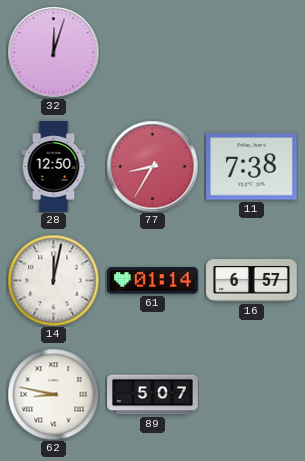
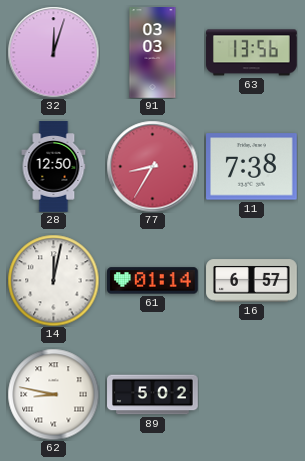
91: none -> 03:03
63: none -> 13:56
89: 5:07 -> 5:02
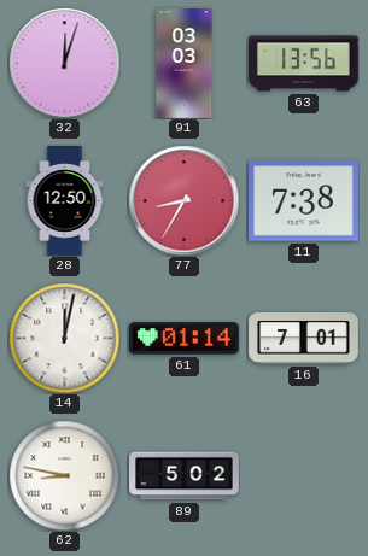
16: 6:57 -> 7:01
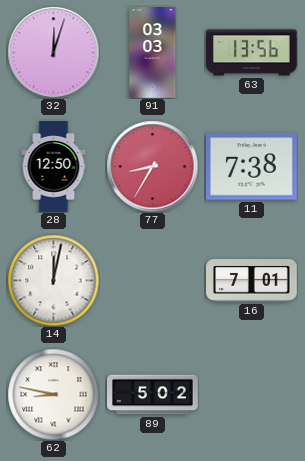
61: 01:14 -> none
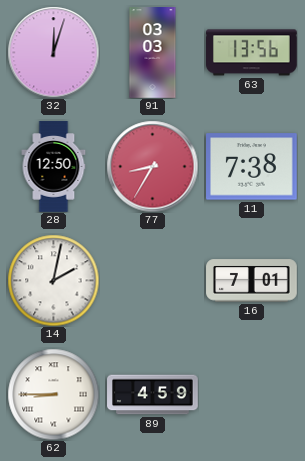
14: 12:02 -> 2:02
62: 8:47 -> 8:45
89: 5:02 -> 4:59
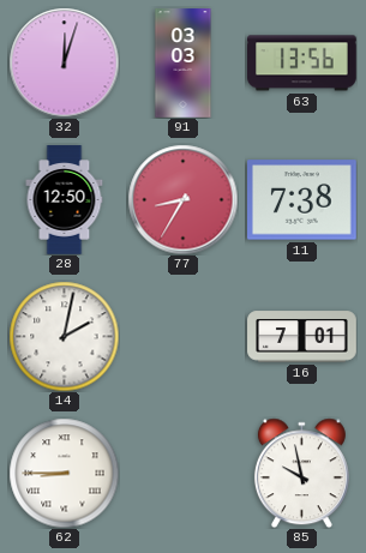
89: 4:59 -> none
85: none -> 9:58
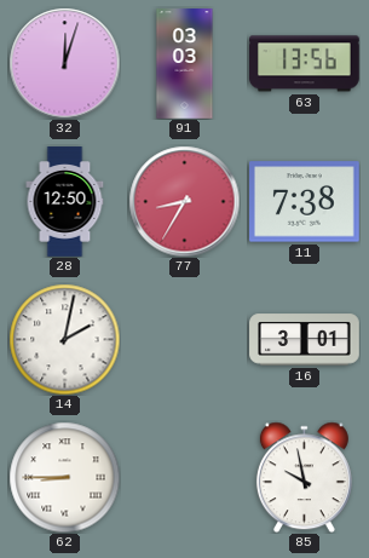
16: 7:01 -> 3:01
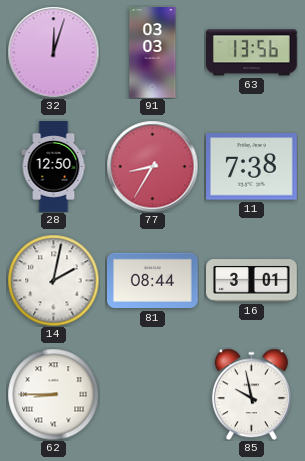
81: none -> 08:44
